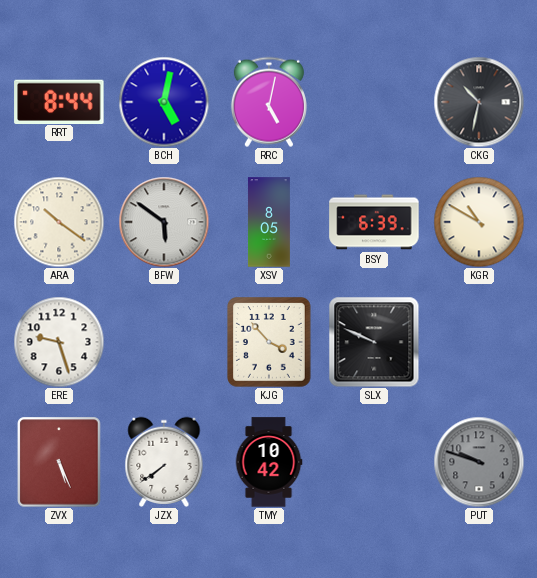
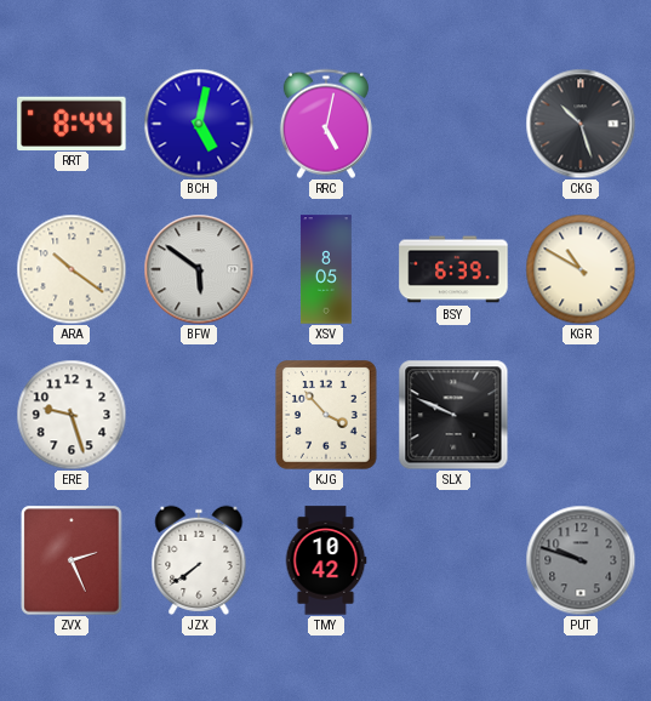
CKG: 10:32 -> 10:27
ZVX: 5:26 -> 2:26
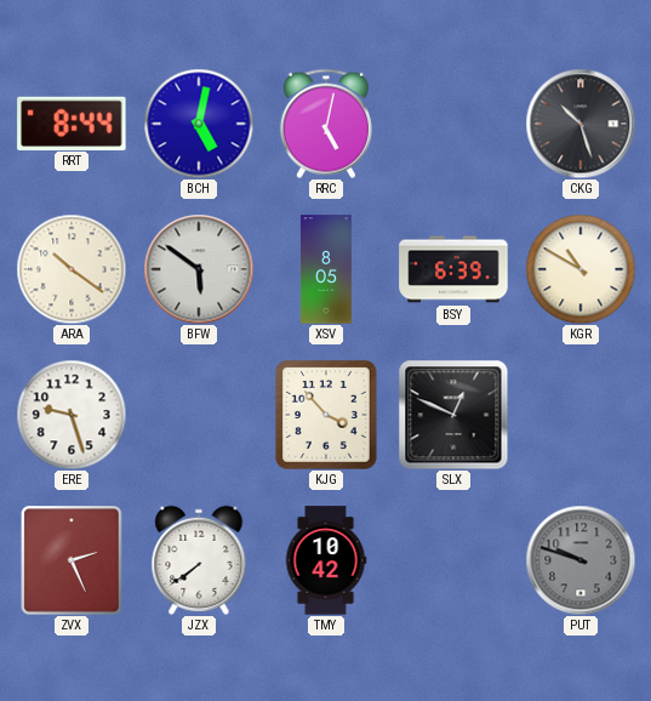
SLX: 9:49 -> 12:49
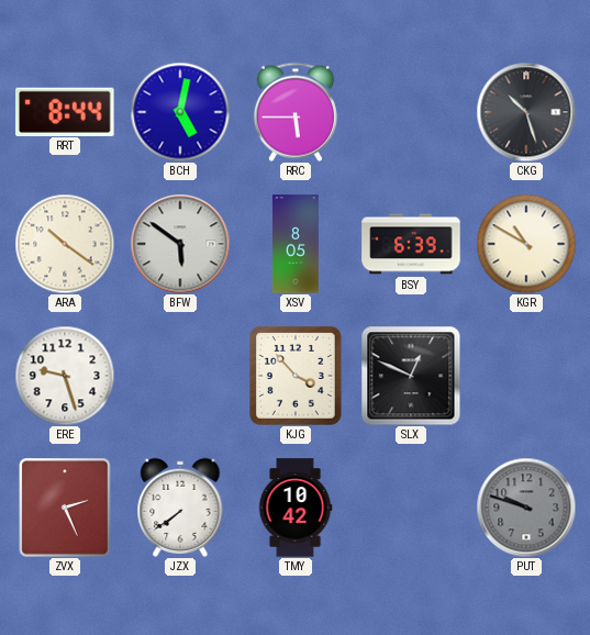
RRC: 5:02 -> 5:45
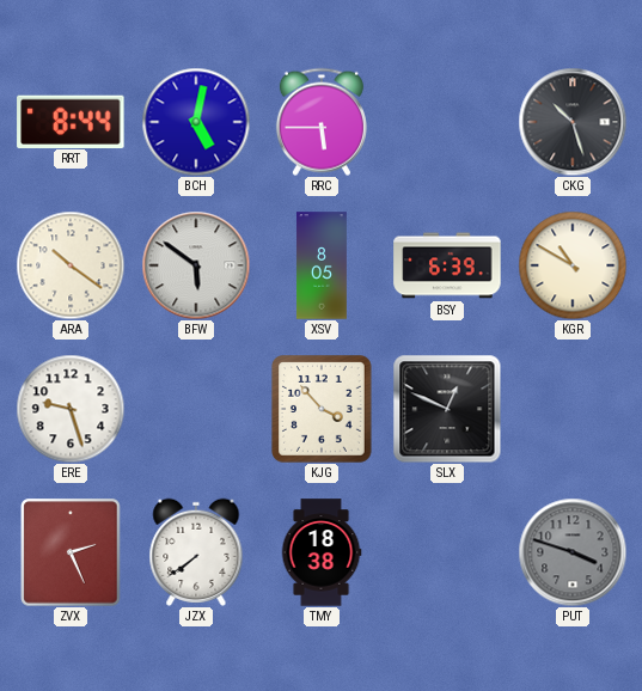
TMY: 10:42 -> 18:38
PUT: 9:48 -> 3:48
